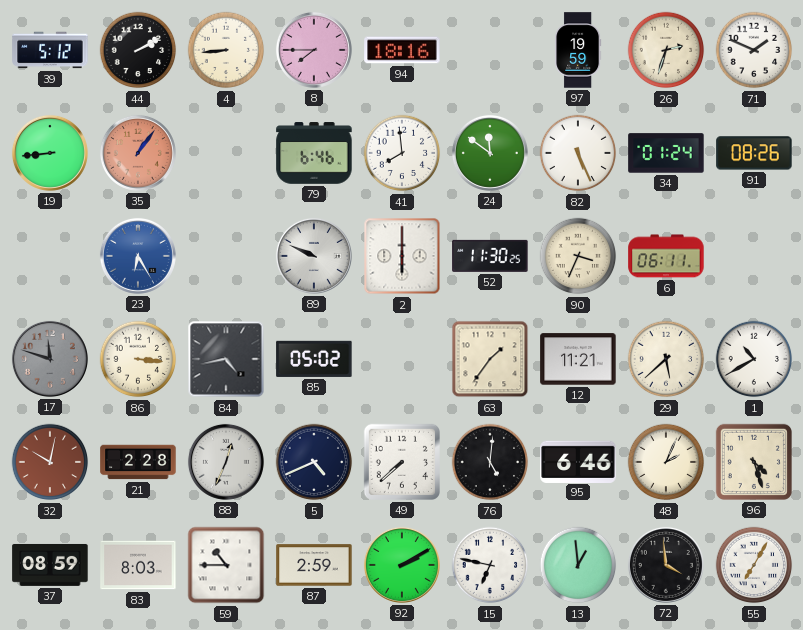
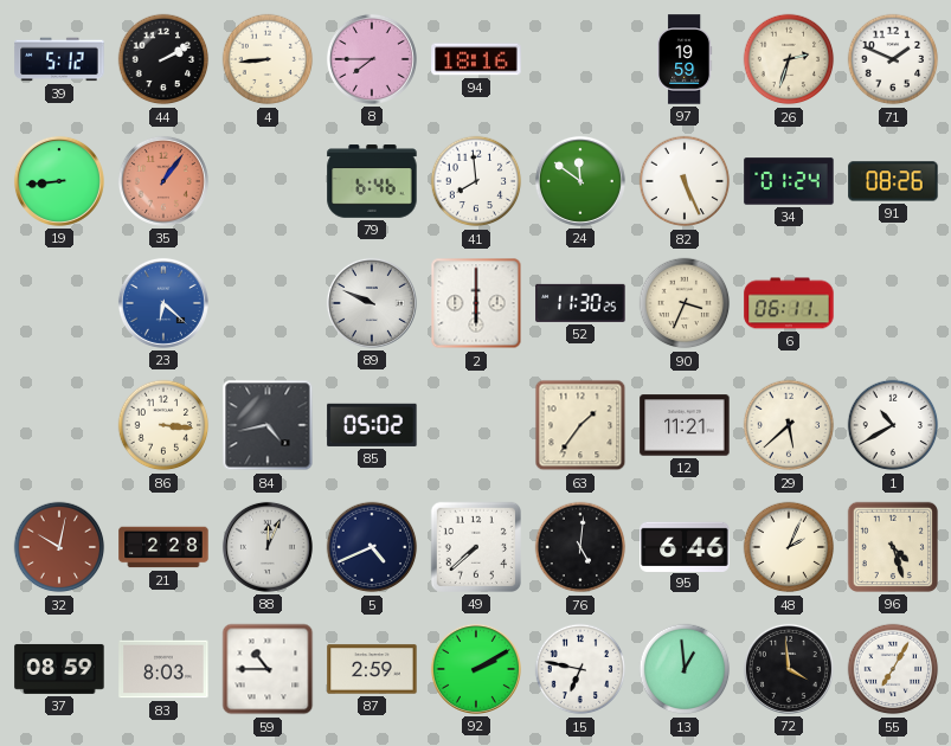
23: 6:25 -> 6:22
17: 11:48 -> none
88: 12:34 -> 12:04
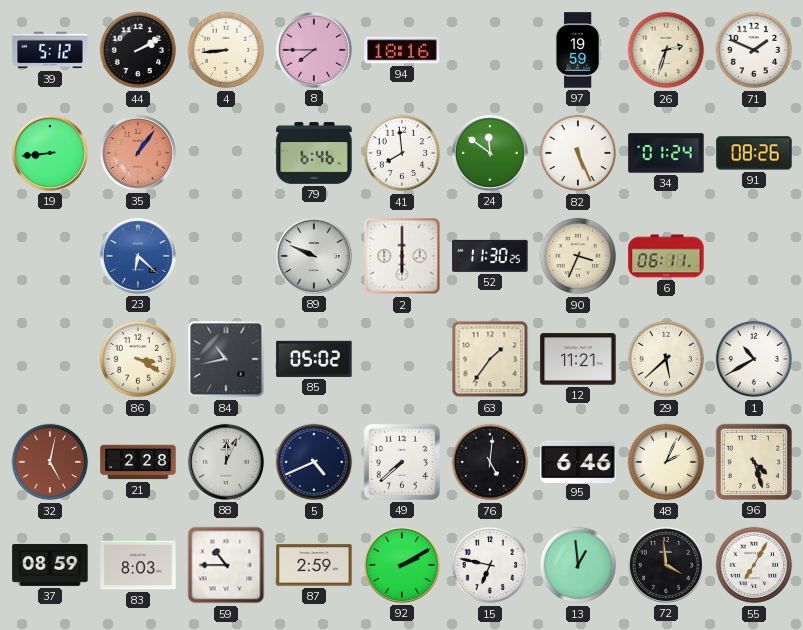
86: 3:16 -> 3:20
84: 4:43 -> 10:43
32: 10:02 -> 5:02
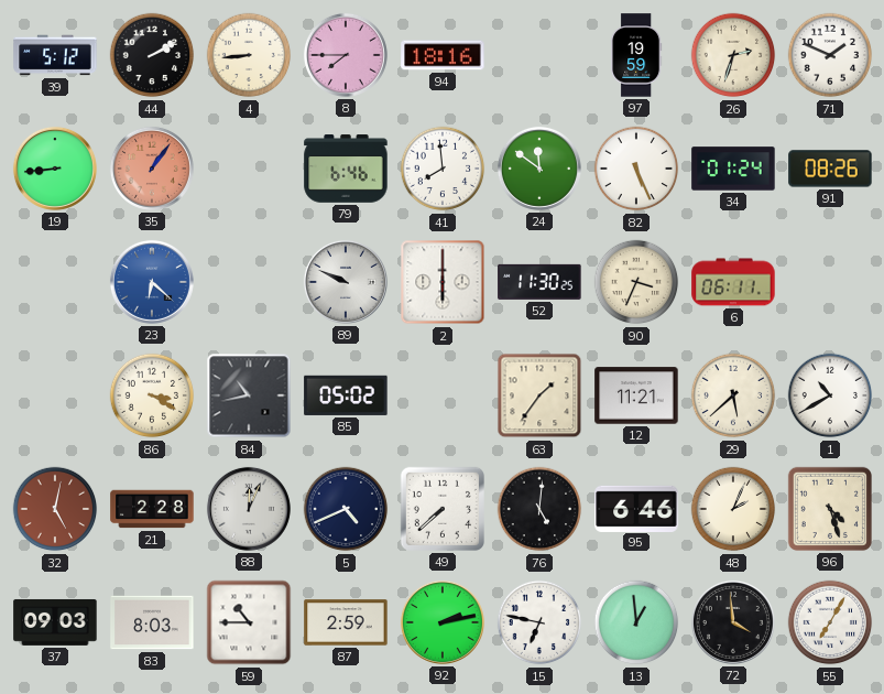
37: 08:59 -> 09:03
92: 2:10 -> 2:13
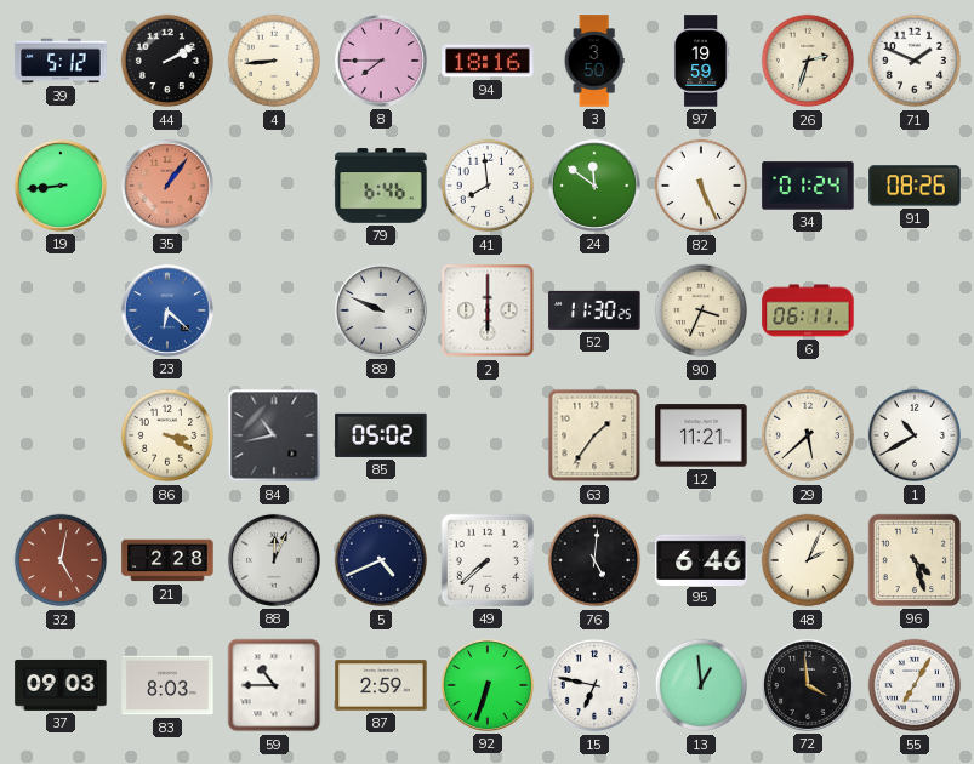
3: none -> 3:50
92: 2:13 -> 6:33
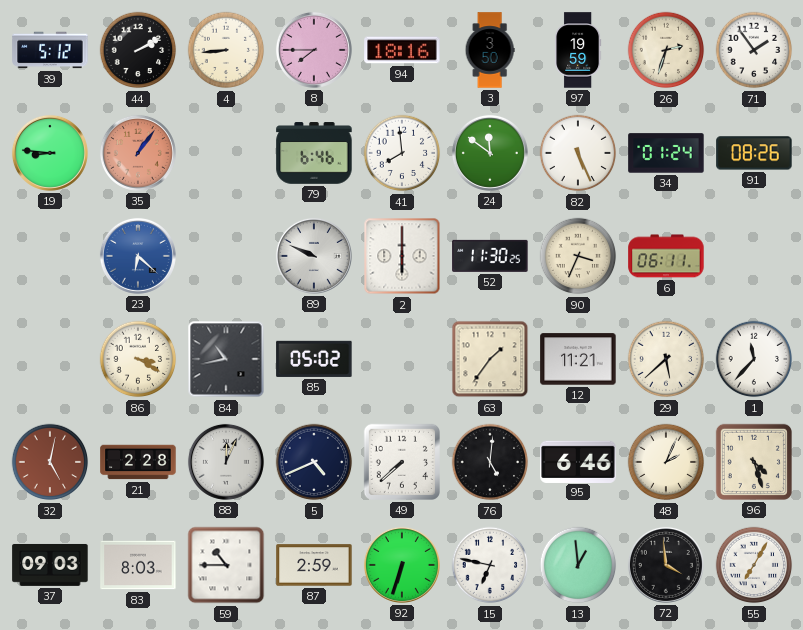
71: 1:49 -> 1:54
19: 8:44 -> 8:46
1: 10:40 -> 11:37
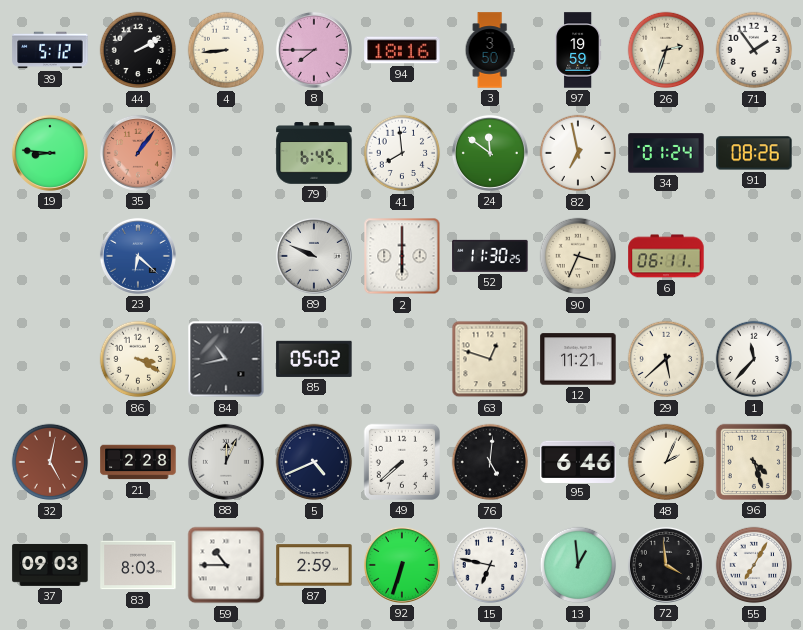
79: 6:46 -> 6:45
82: 5:26 -> 6:58
63: 1:36 -> 12:48
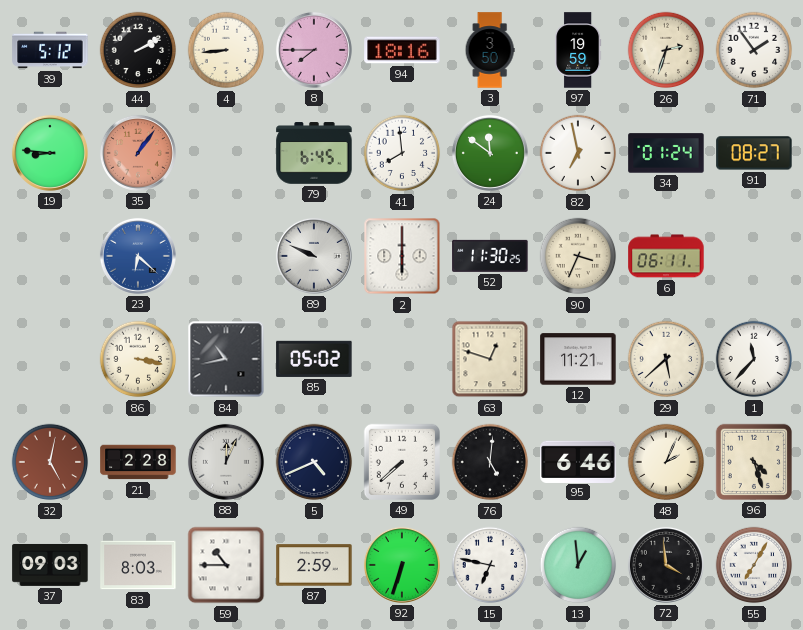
91: 08:26 -> 08:27
86: 3:20 -> 3:17
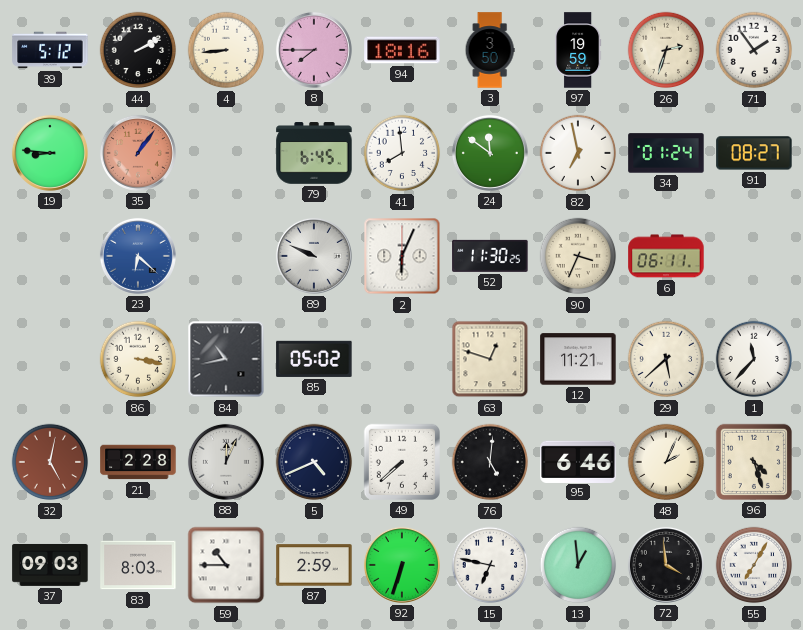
2: 6:00 -> 6:04
